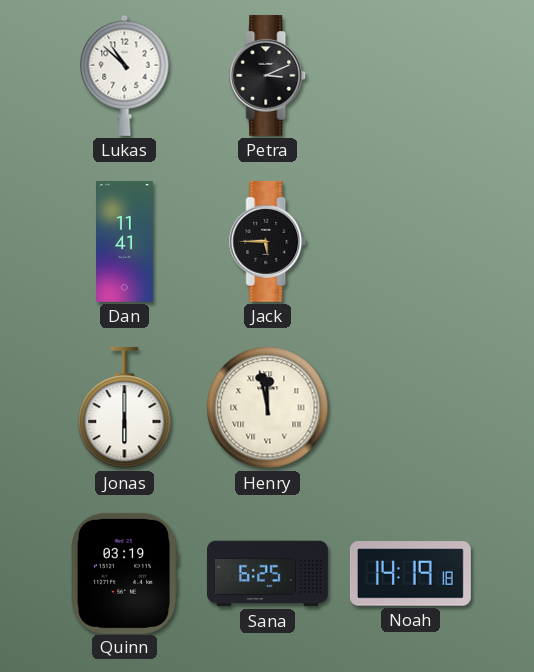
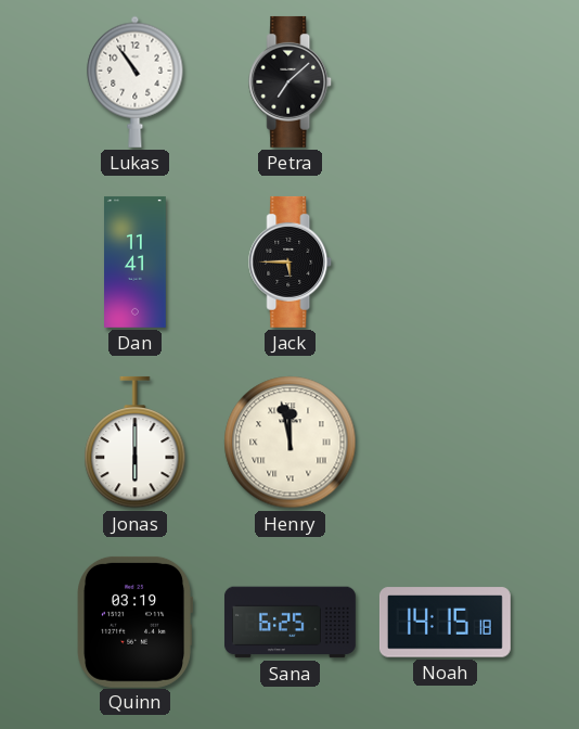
Lukas: 10:52 -> 10:54
Petra: 3:11 -> 7:08
Noah: 14:19 -> 14:15
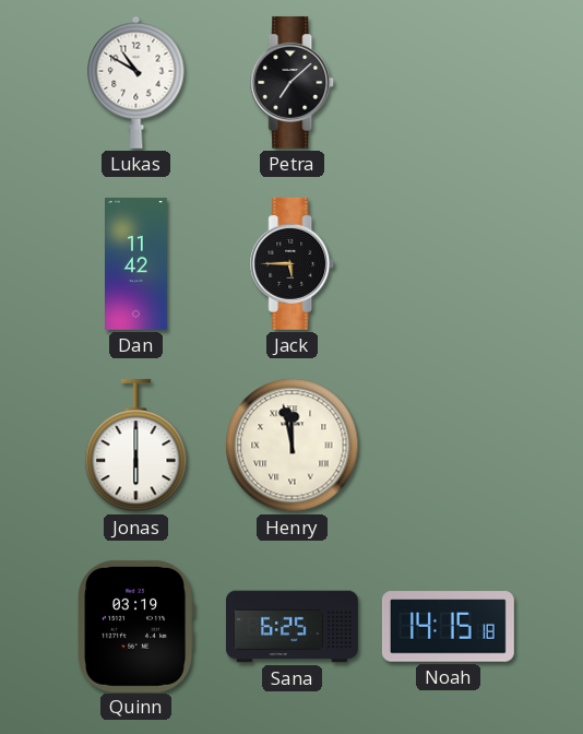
Lukas: 10:54 -> 10:50
Dan: 11:41 -> 11:42
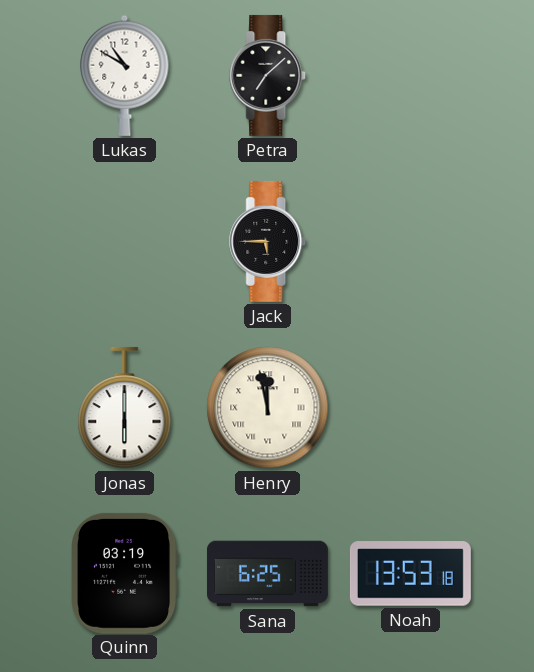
Dan: 11:42 -> none
Noah: 14:15 -> 13:53
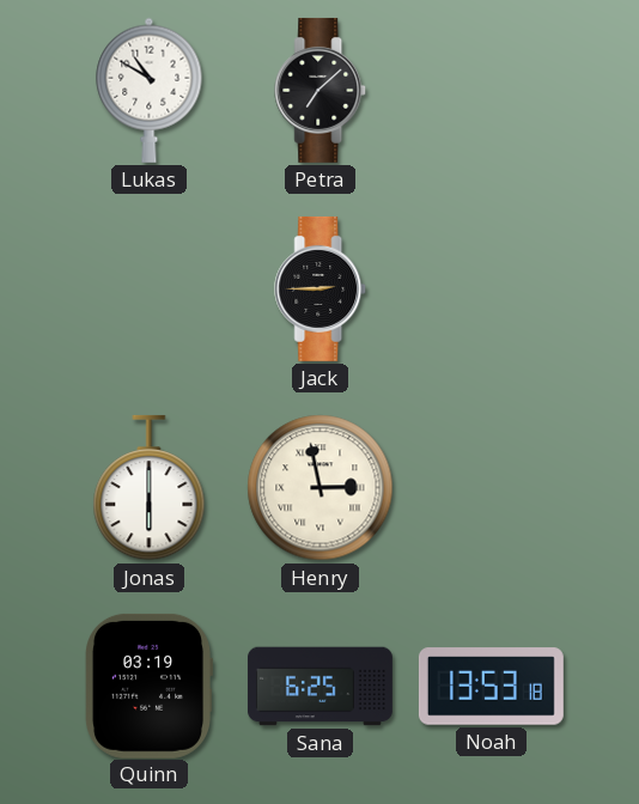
Jack: 5:45 -> 2:45
Henry: 11:58 -> 2:58
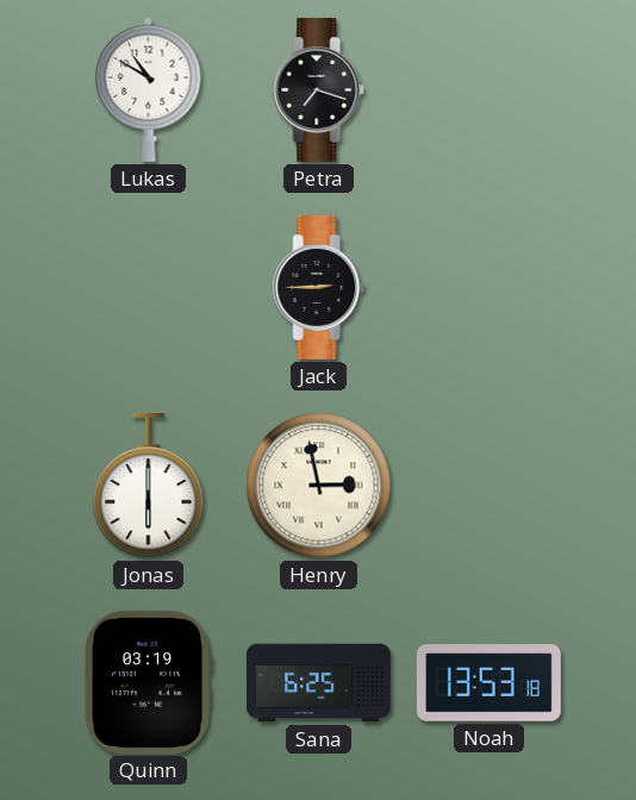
Petra: 7:08 -> 7:18
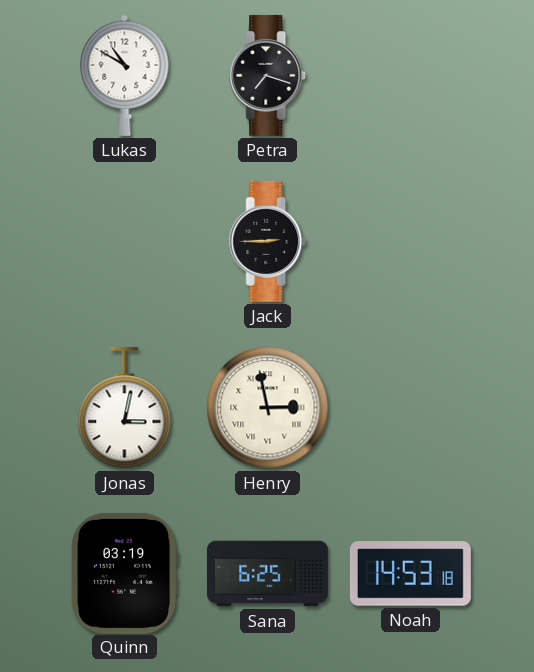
Jonas: 6:00 -> 3:02
Noah: 13:53 -> 14:53
